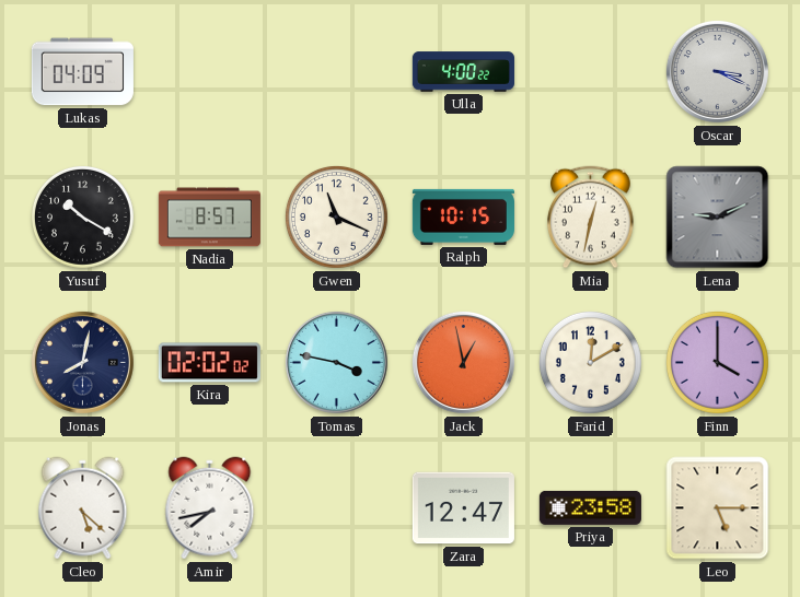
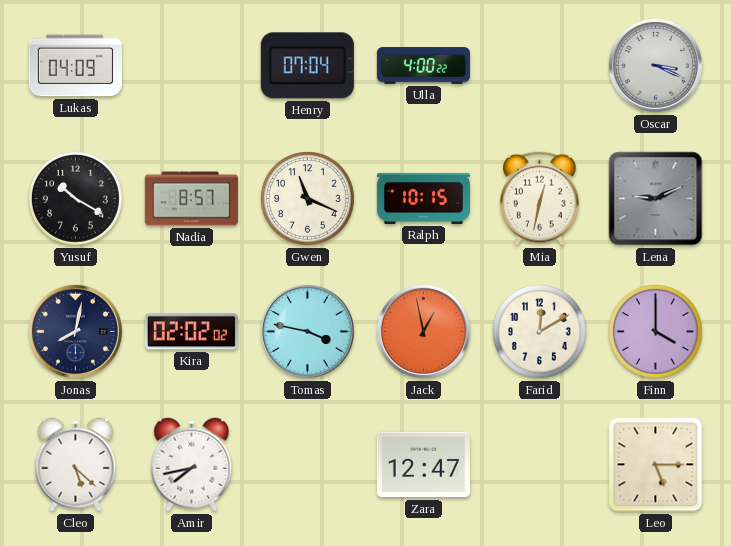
Henry: none -> 07:04
Priya: 23:58 -> none
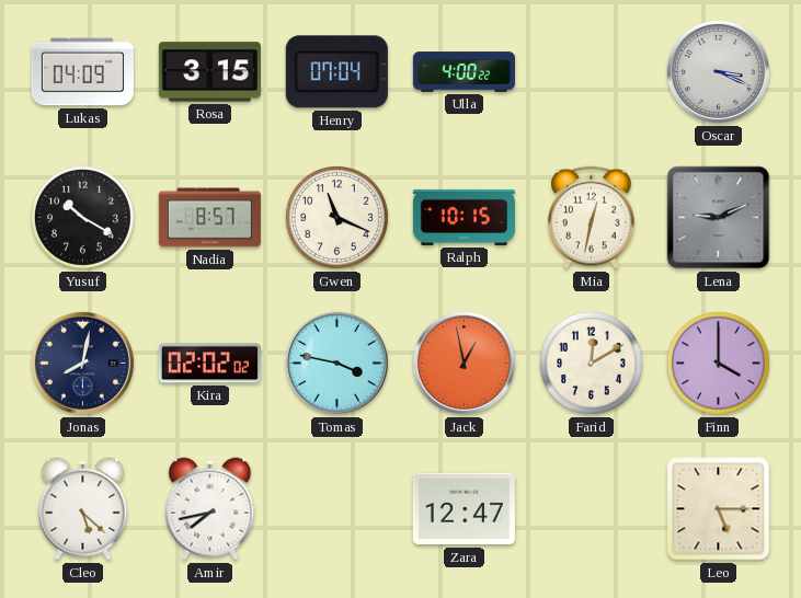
Rosa: none -> 3:15
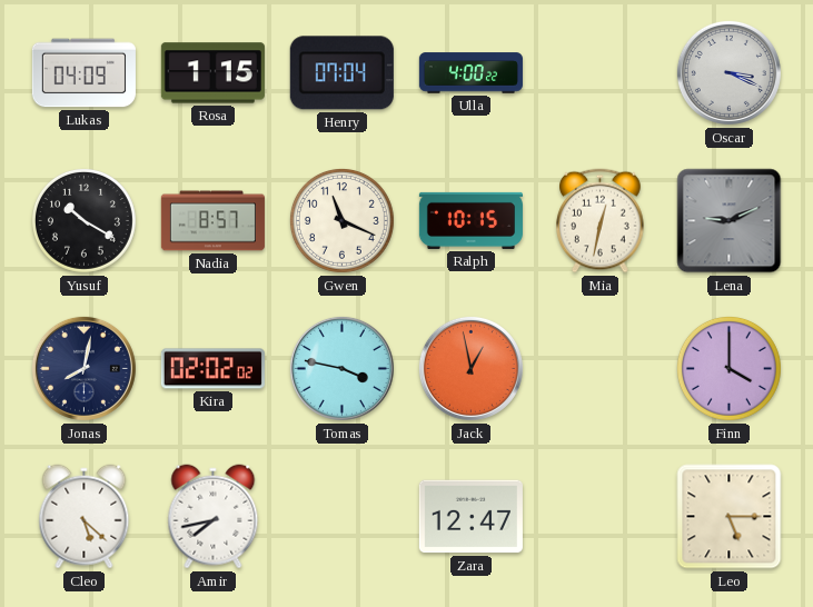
Rosa: 3:15 -> 1:15
Farid: 12:10 -> none
